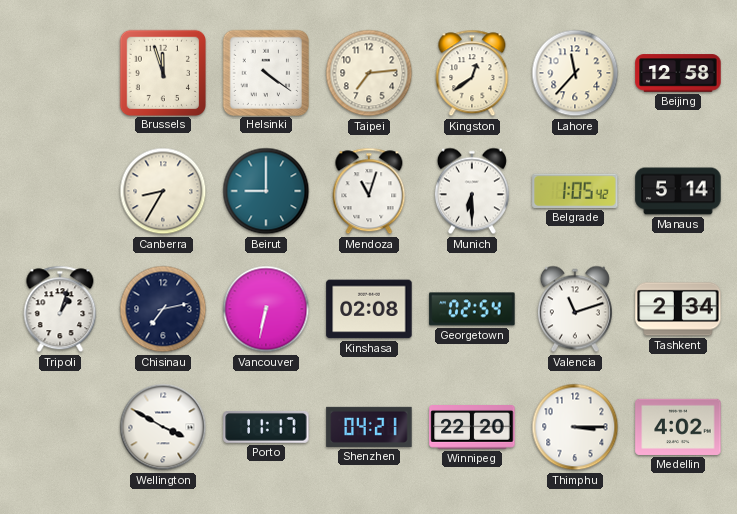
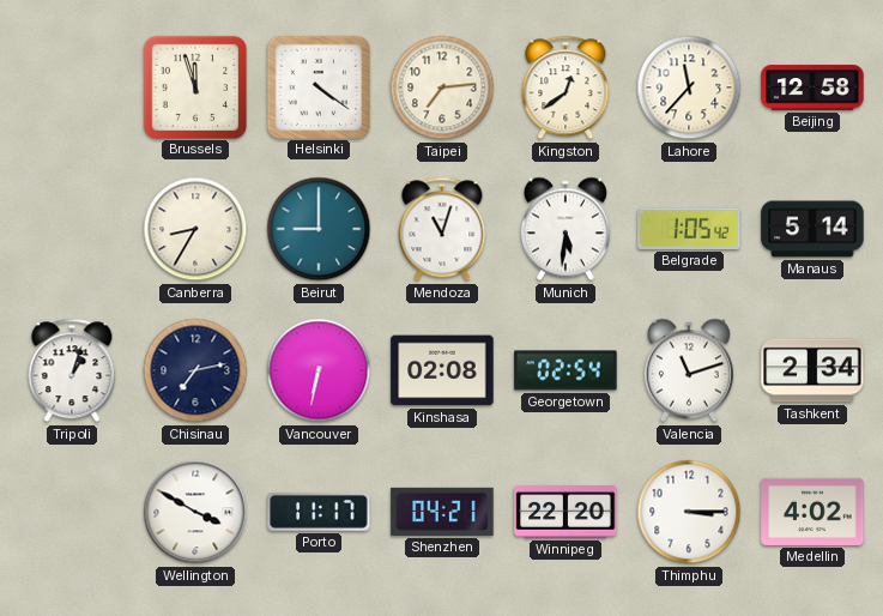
Munich: 6:30 -> 5:31
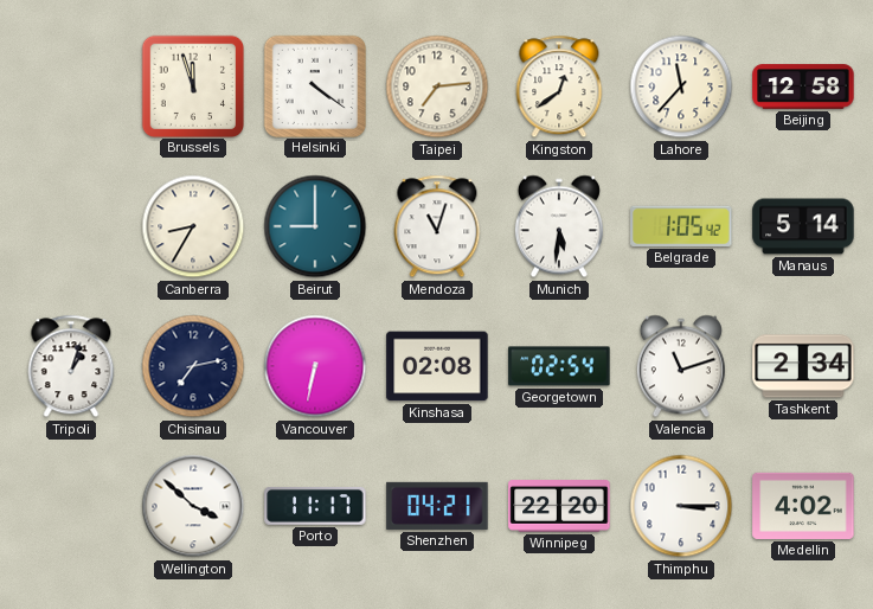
Wellington: 3:50 -> 3:52
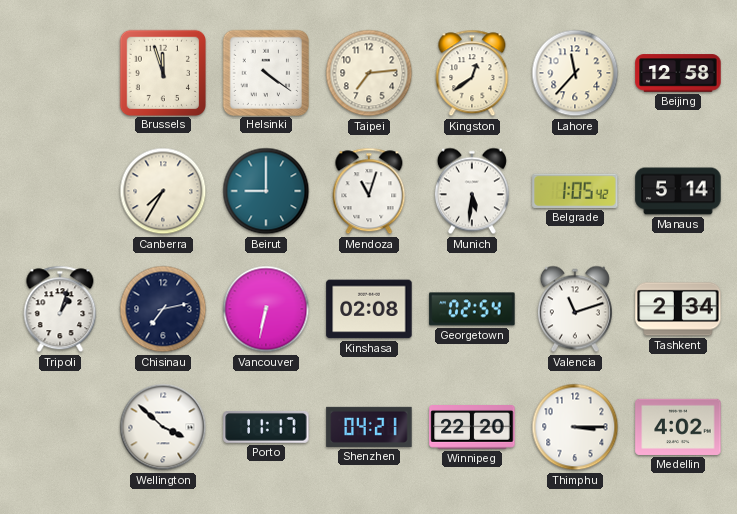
Canberra: 8:35 -> 7:35
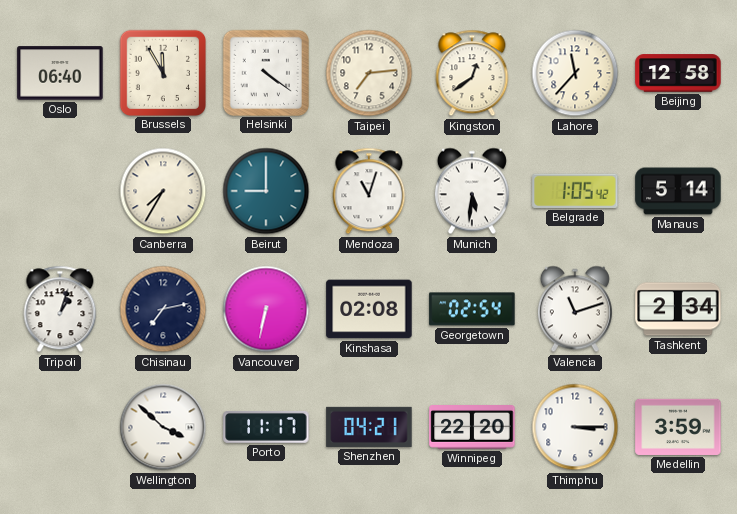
Oslo: none -> 06:40
Brussels: 11:57 -> 11:55
Medellin: 4:02 -> 3:59
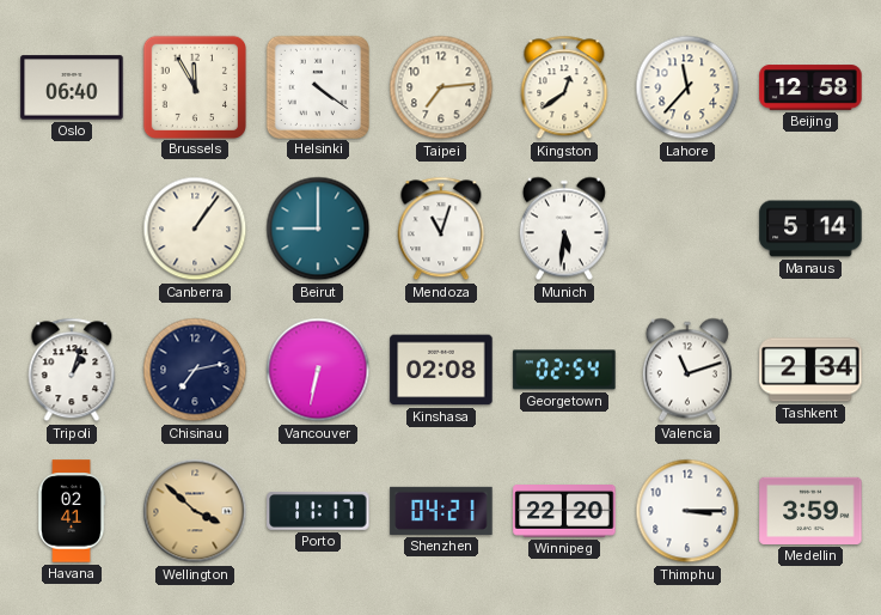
Canberra: 7:35 -> 1:06
Belgrade: 1:05 -> none
Havana: none -> 02:41
Wellington dial: white -> champagne
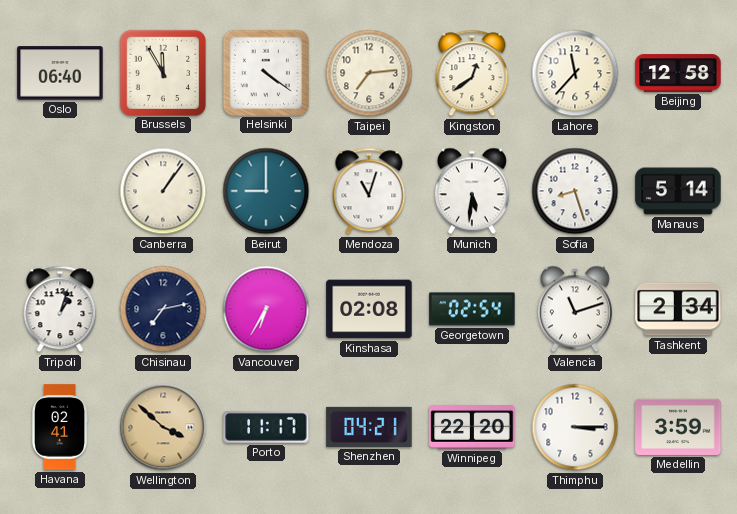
Sofia: none -> 8:27
Vancouver: 6:32 -> 6:35
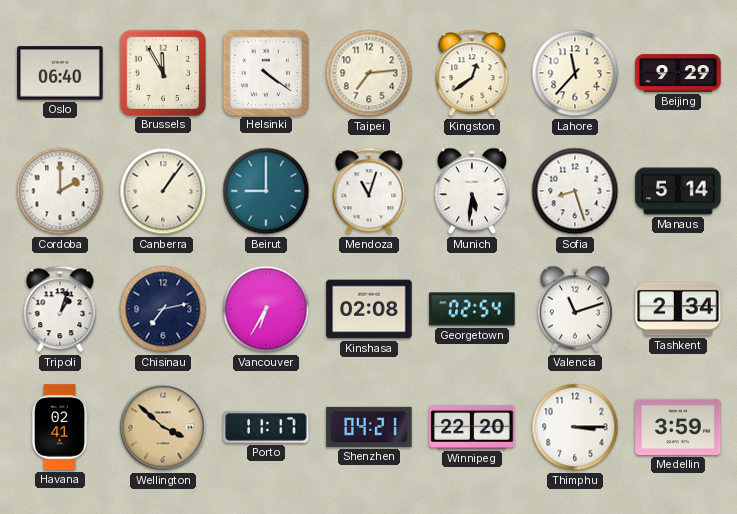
Beijing: 12:58 -> 9:29
Cordoba: none -> 2:00
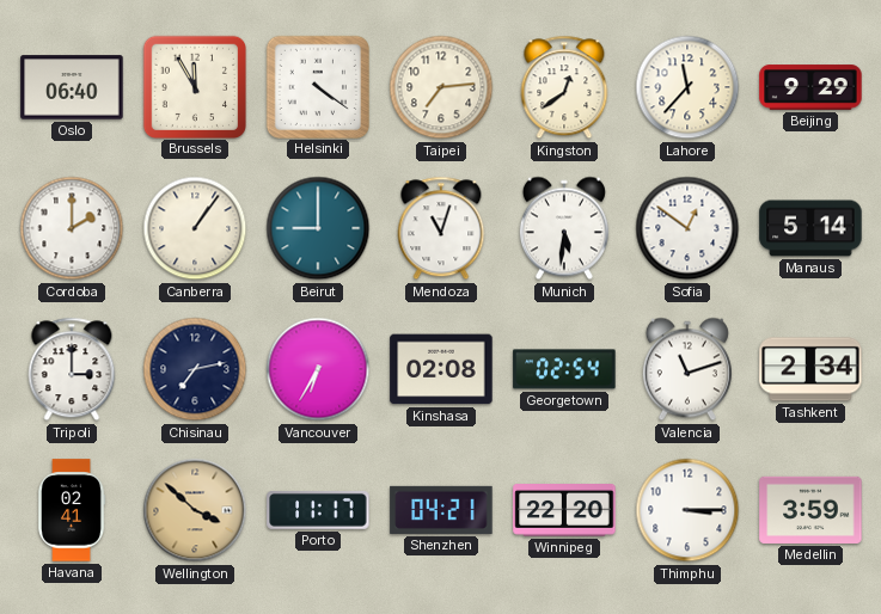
Sofia: 8:27 -> 12:51
Tripoli: 1:03 -> 3:00
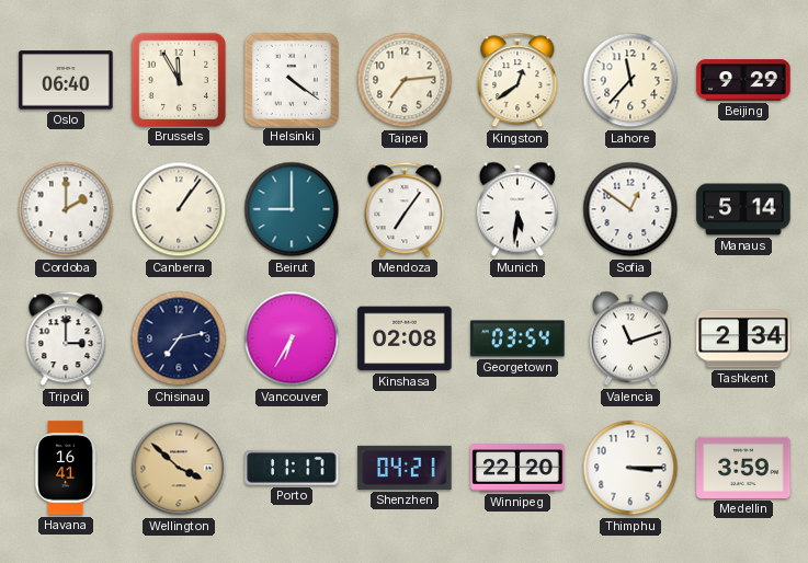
Mendoza: 11:03 -> 7:06
Georgetown: 02:54 -> 03:54
Havana: 02:41 -> 16:41
